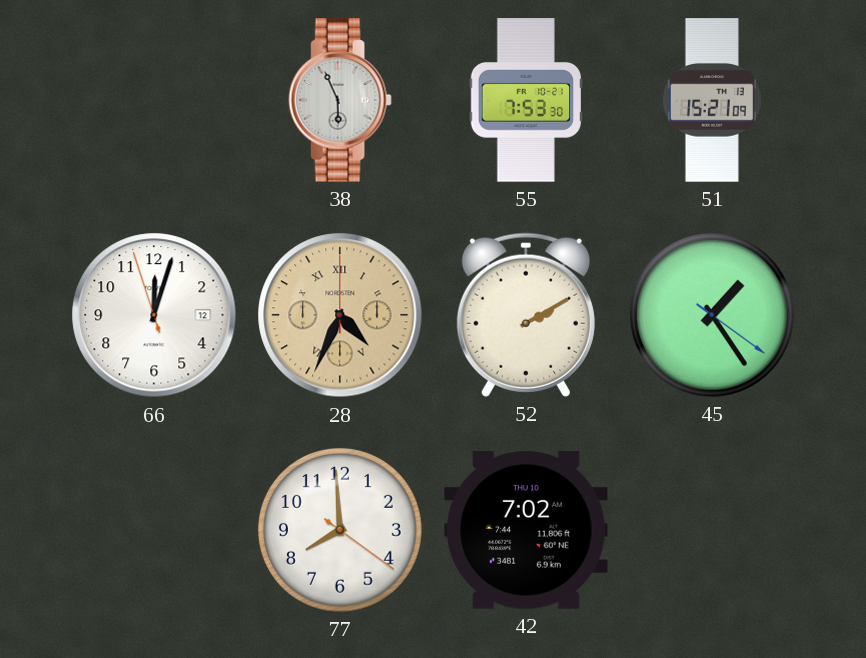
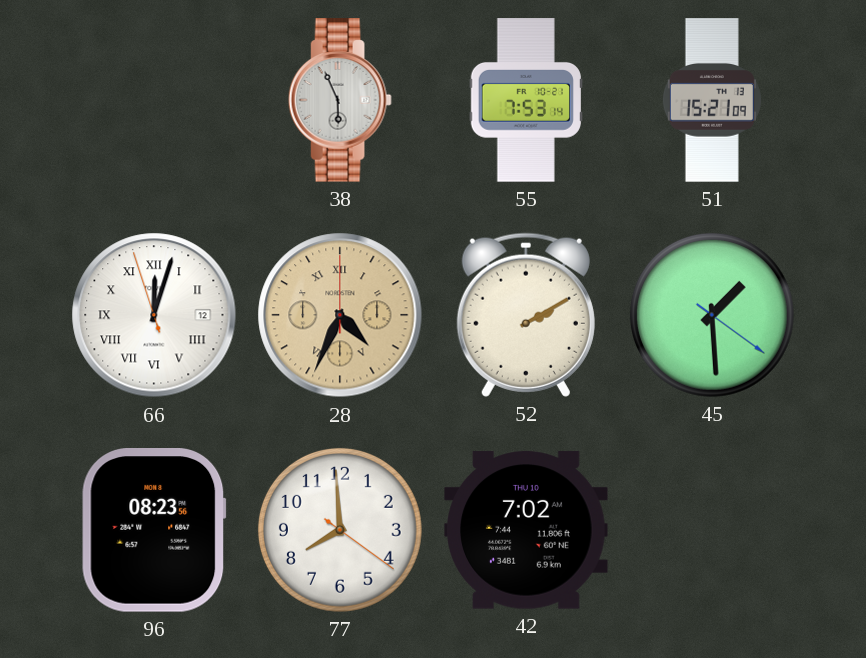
55: 7:53:30 -> 7:53:14
66 numerals: Arabic -> Roman
45: 1:24 -> 1:29
96: none -> 08:23
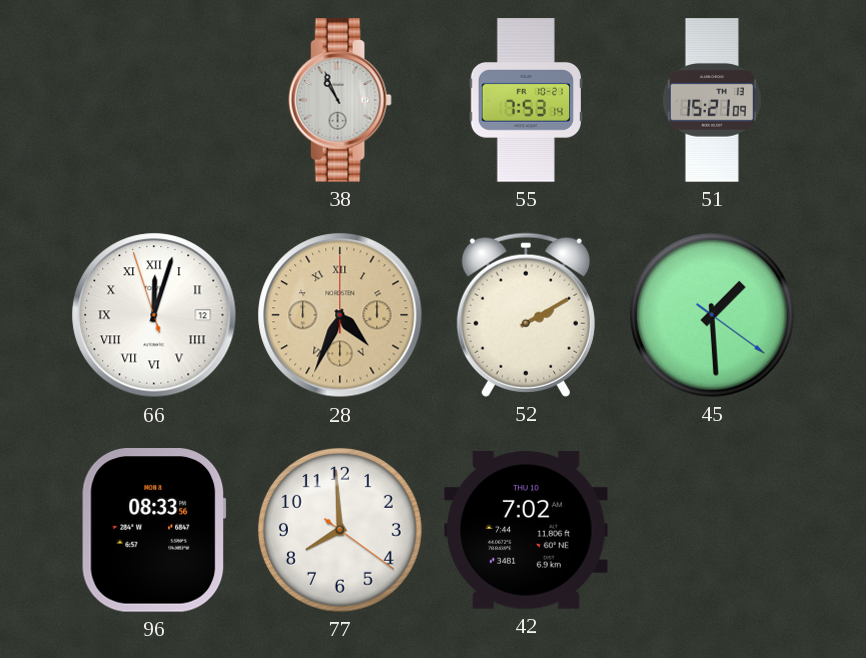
38: 5:56 -> 10:56
96: 08:23 -> 08:33
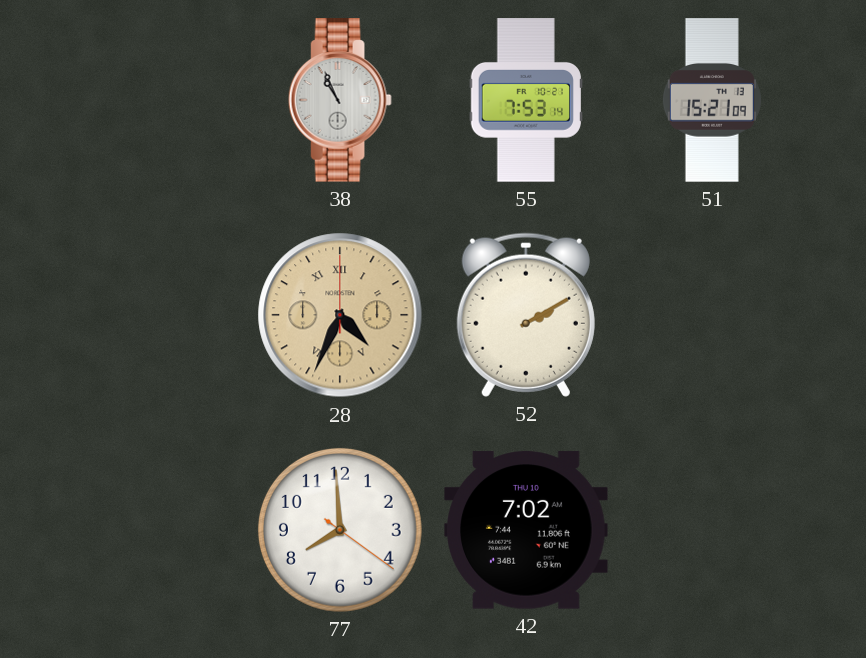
66: 12:02 -> none
45: 1:29 -> none
96: 08:33 -> none
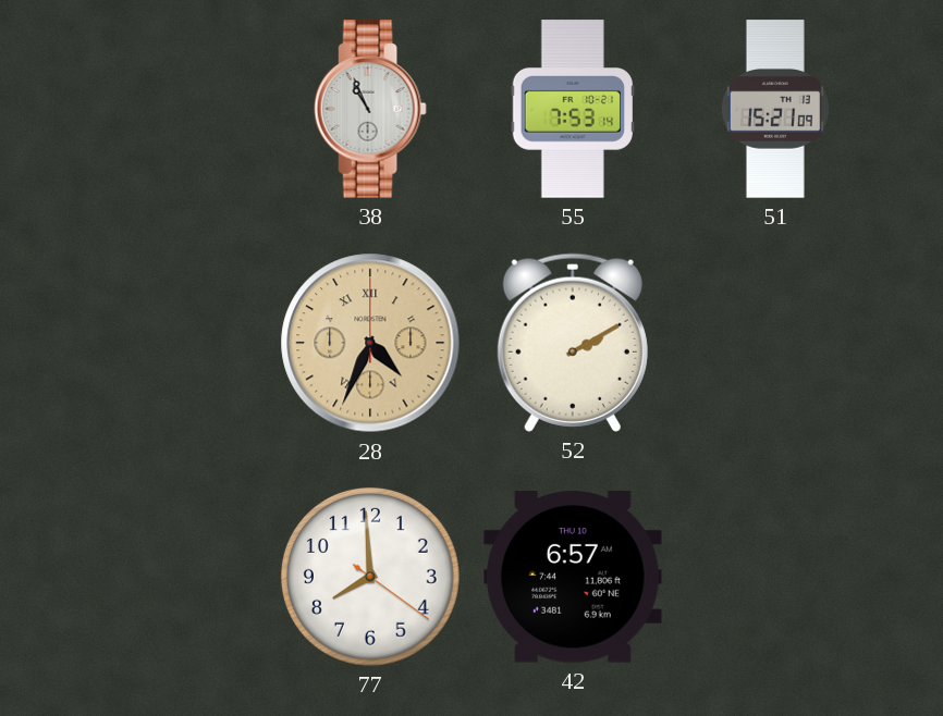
42: 7:02 -> 6:57
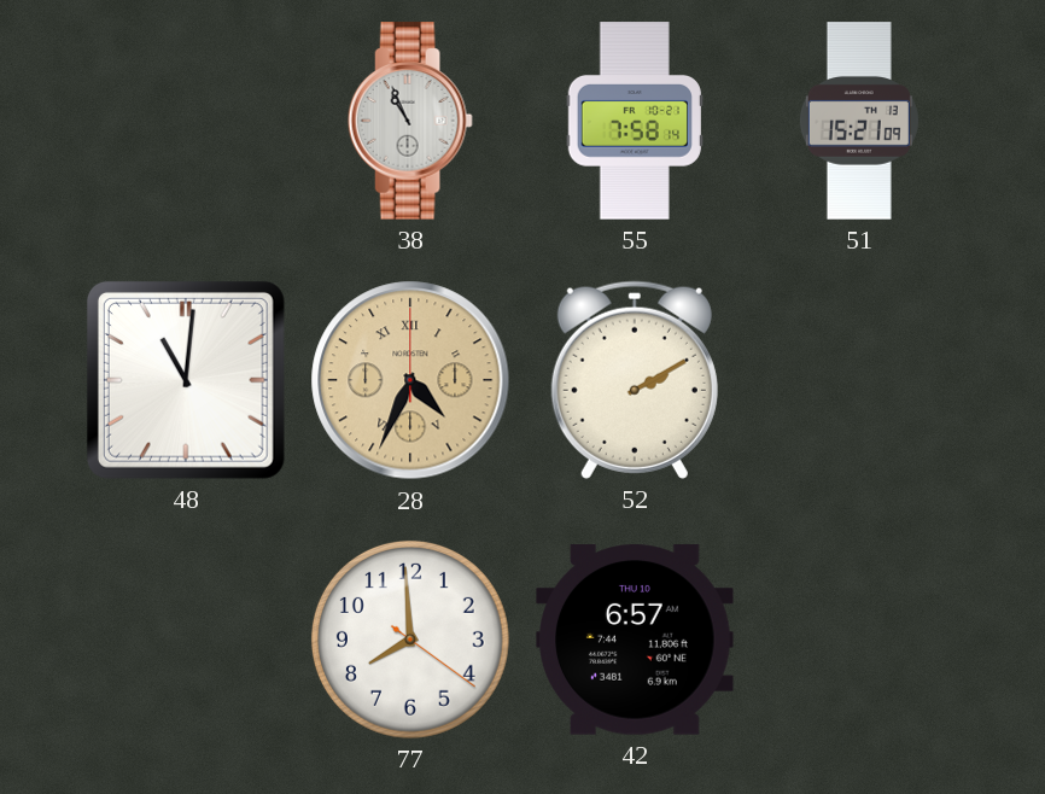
55: 7:53 -> 7:58
48: none -> 11:01
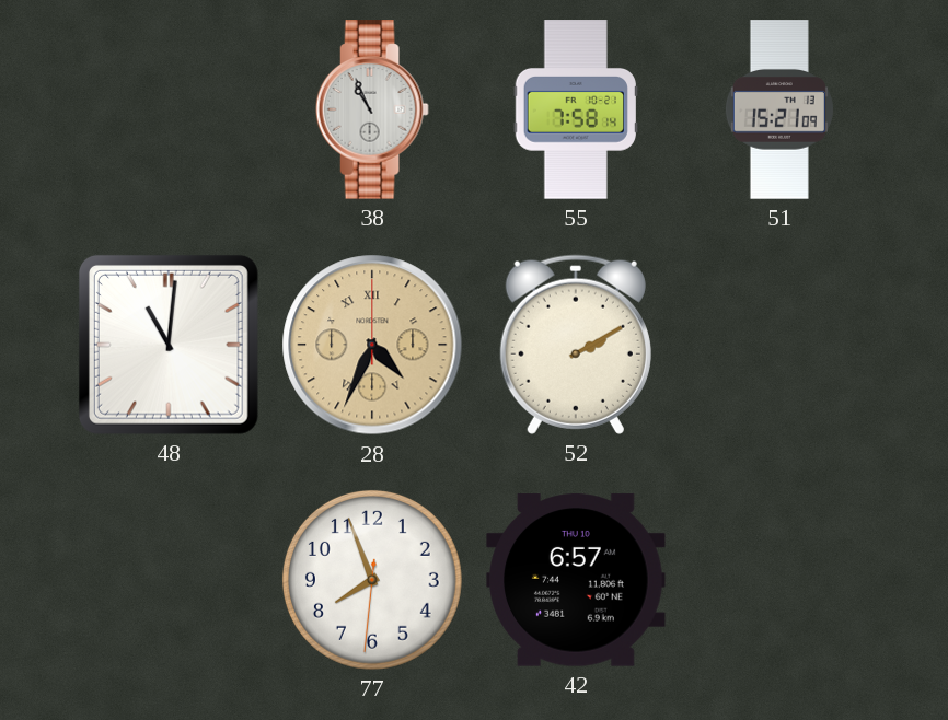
77: 7:59 -> 7:56
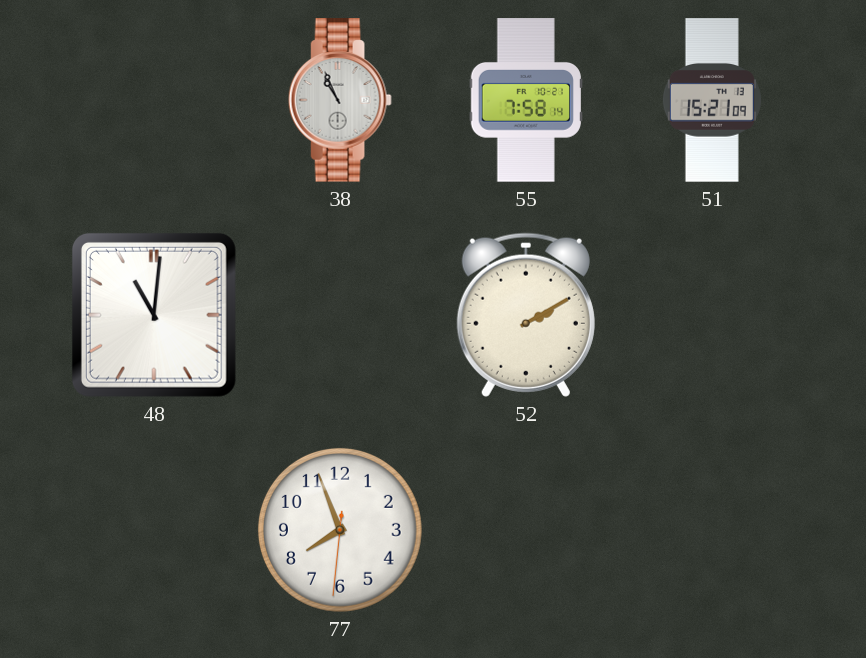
28: 4:34 -> none
42: 6:57 -> none
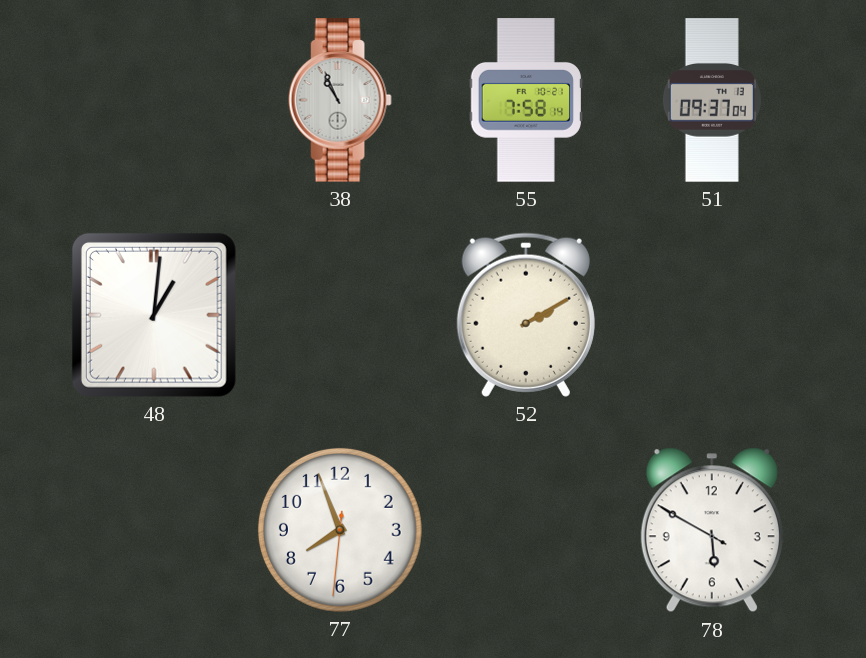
51: 15:21 -> 09:37
48: 11:01 -> 1:01
78: none -> 5:49
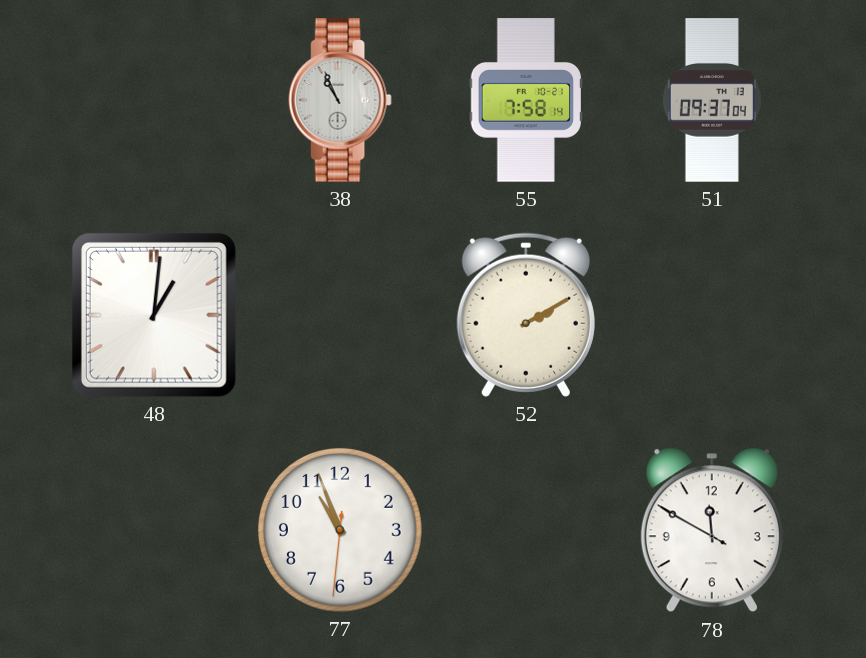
77: 7:56 -> 10:56
78: 5:49 -> 11:49
